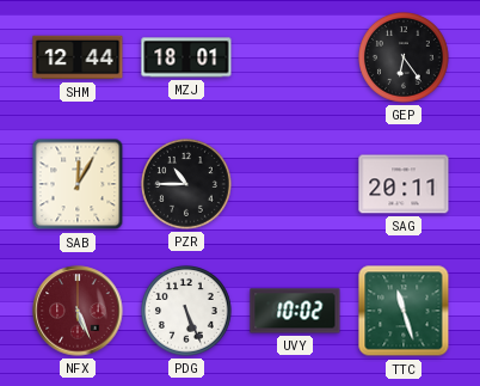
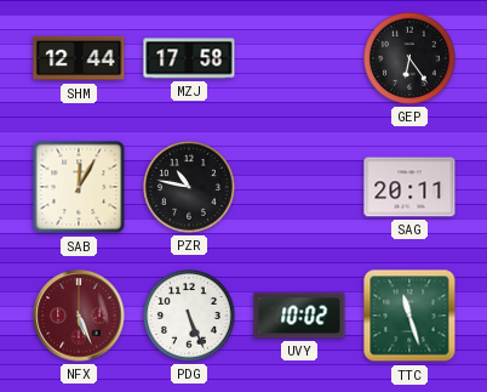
MZJ: 18:01 -> 17:58
PZR: 10:45 -> 10:47
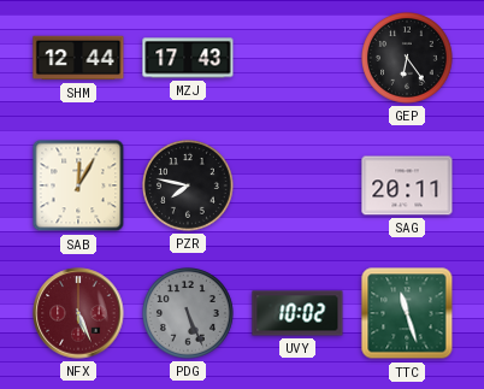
MZJ: 17:58 -> 17:43
PZR: 10:47 -> 7:47
PDG dial: white -> grey
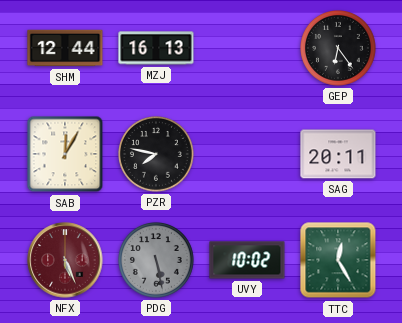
MZJ: 17:43 -> 16:13
PDG: 5:26 -> 5:28
TTC: 11:27 -> 12:25
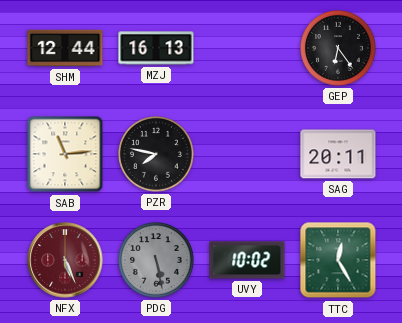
SAB: 12:05 -> 11:14
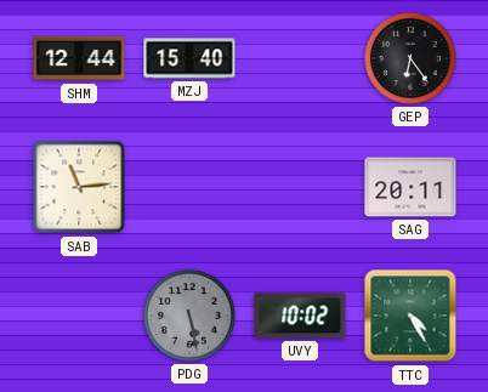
MZJ: 16:13 -> 15:40
PZR: 7:47 -> none
NFX: 5:26 -> none
TTC: 12:25 -> 4:25
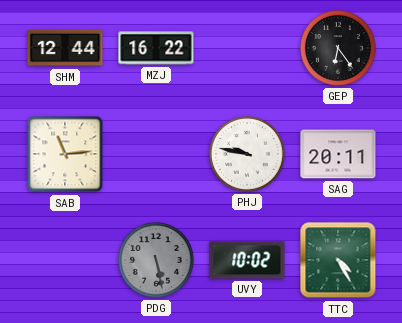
MZJ: 15:40 -> 16:22
PHJ: none -> 9:47
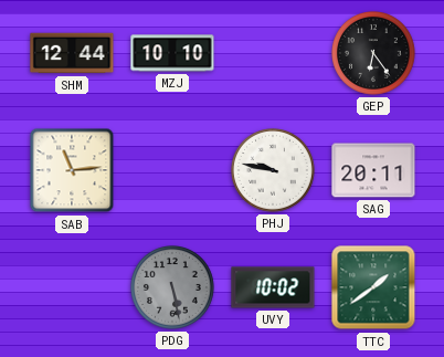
MZJ: 16:22 -> 10:10
TTC: 4:25 -> 1:39
